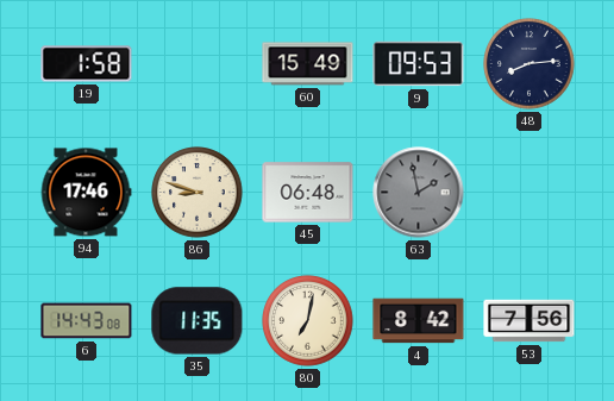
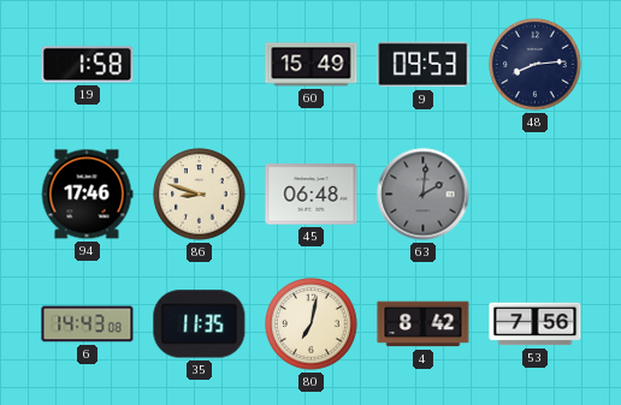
63: 1:58 -> 2:01
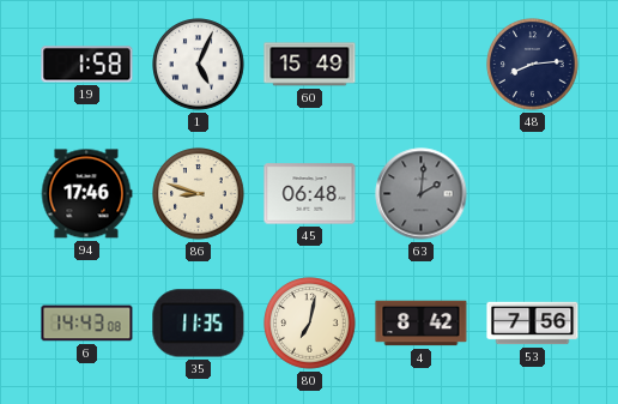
1: none -> 5:04
9: 09:53 -> none
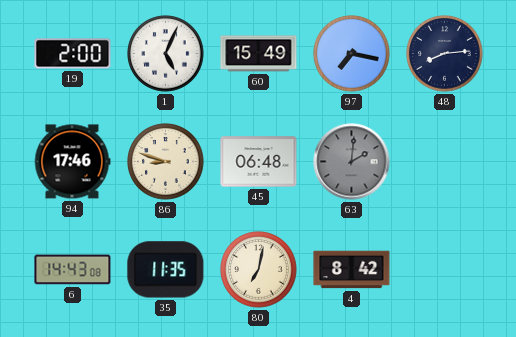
19: 1:58 -> 2:00
97: none -> 7:17
53: 7:56 -> none
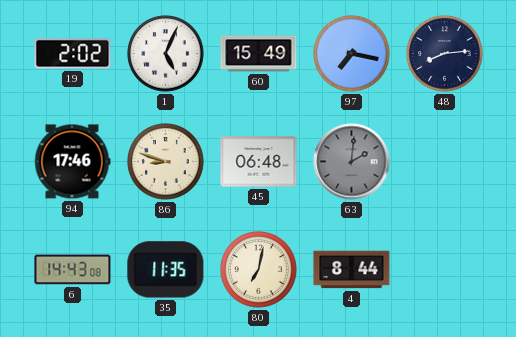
19: 2:00 -> 2:02
4: 8:42 -> 8:44
